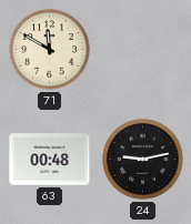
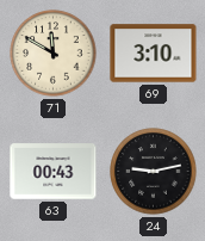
69: none -> 3:10
63: 00:48 -> 00:43
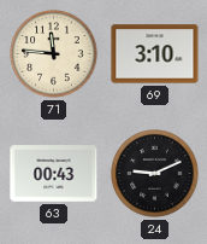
71: 11:50 -> 11:46
24: 9:13 -> 9:11
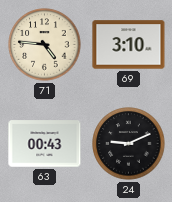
71: 11:46 -> 4:46
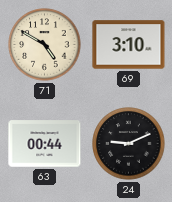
71: 4:46 -> 4:50
63: 00:43 -> 00:44
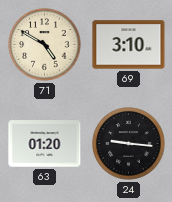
63: 00:44 -> 01:20
24: 9:11 -> 9:16
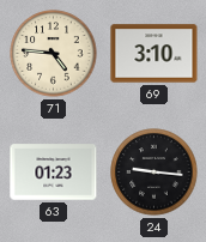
71: 4:50 -> 4:46
63: 01:20 -> 01:23
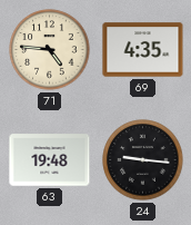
69: 3:10 -> 4:35
63: 01:23 -> 19:48
